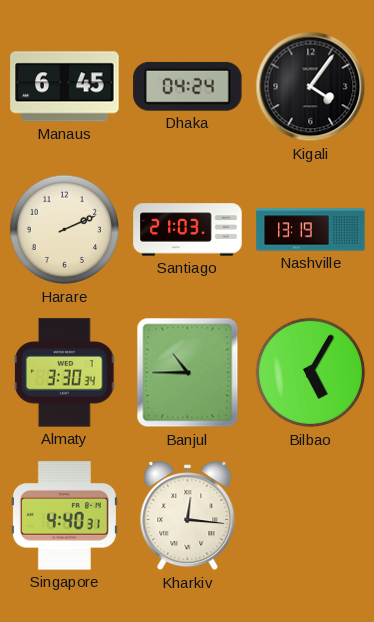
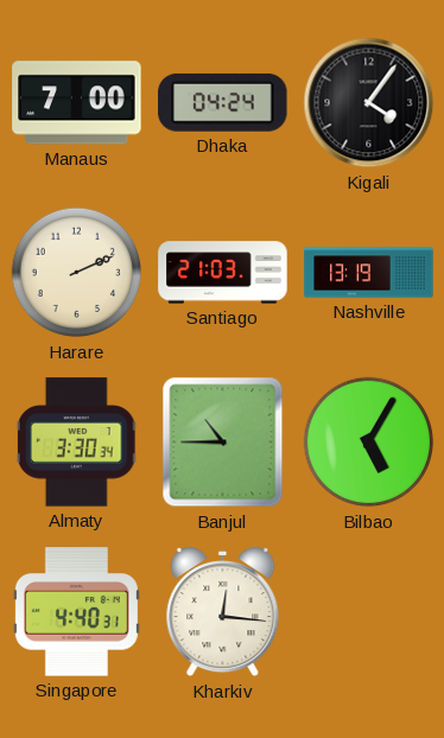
Manaus: 6:45 -> 7:00
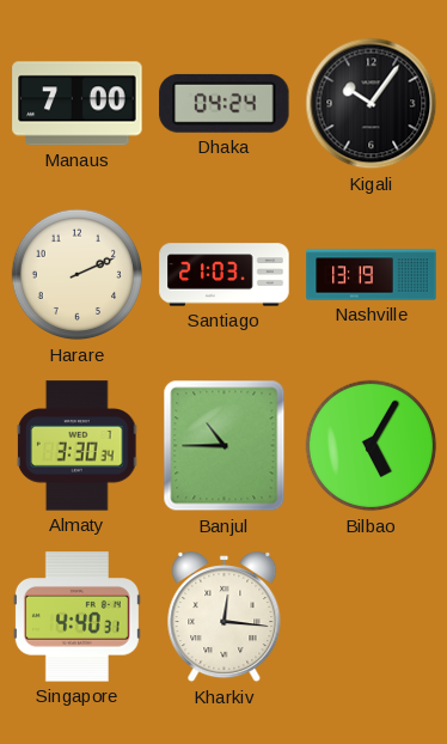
Kigali: 4:06 -> 10:06
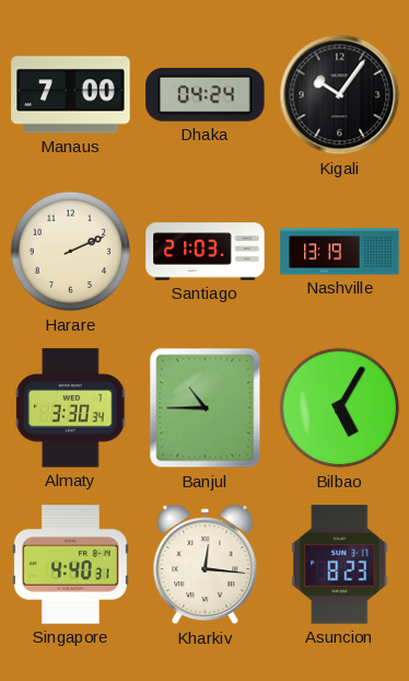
Asuncion: none -> 8:23
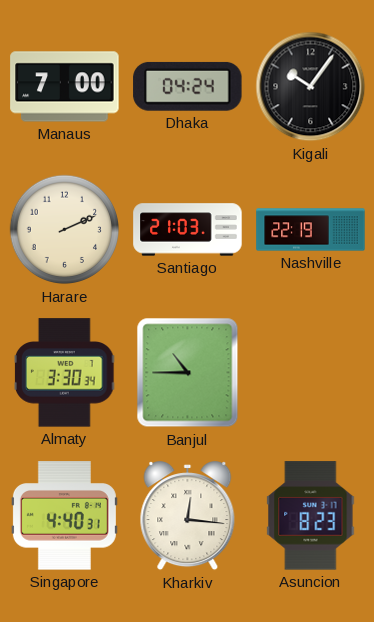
Nashville: 13:19 -> 22:19
Bilbao: 5:05 -> none
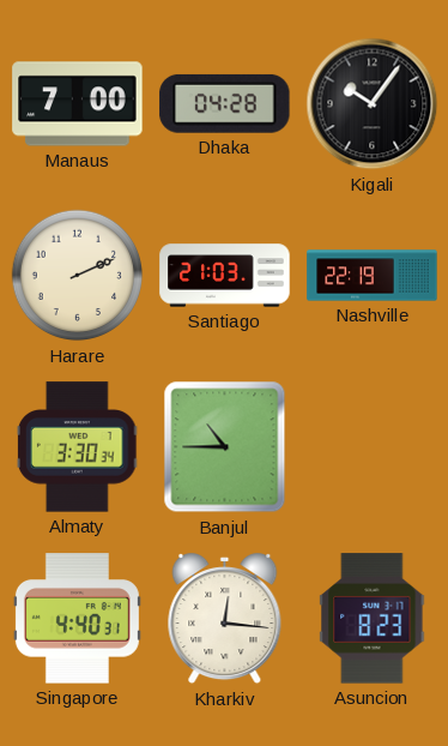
Dhaka: 04:24 -> 04:28
